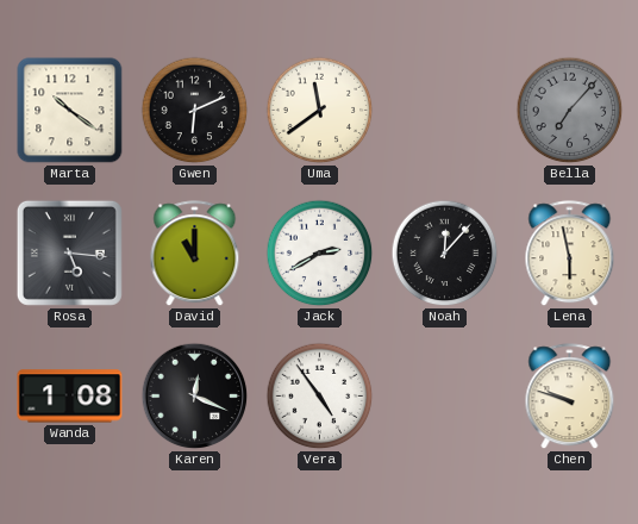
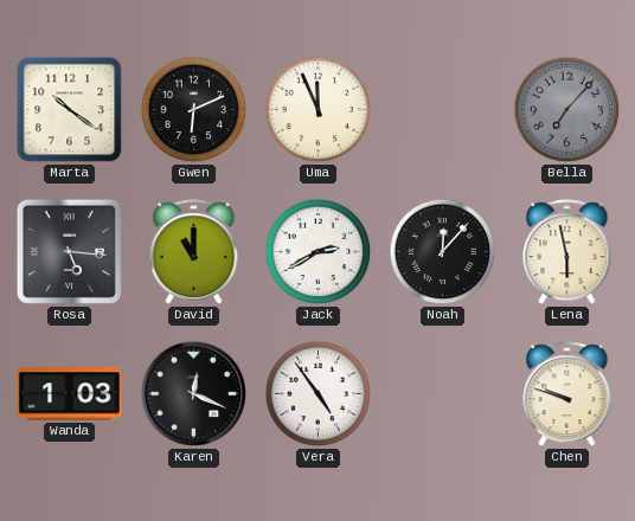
Uma: 11:39 -> 11:56
Wanda: 1:08 -> 1:03
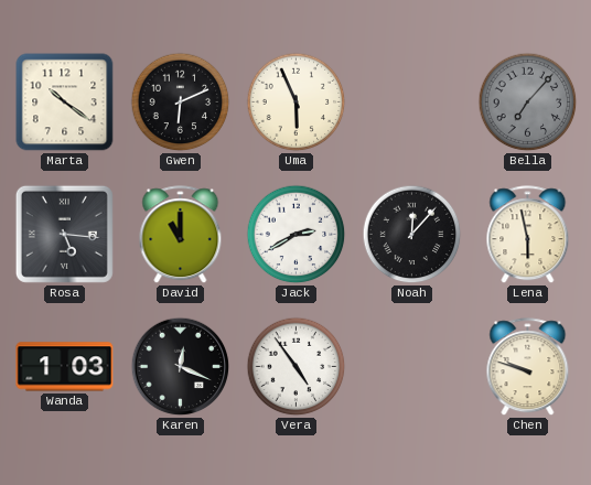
Uma: 11:56 -> 5:56
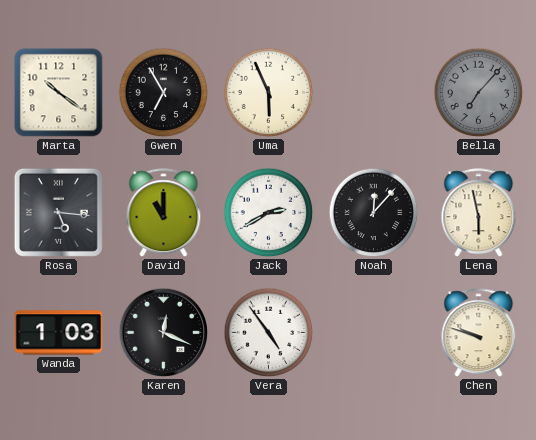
Gwen: 6:11 -> 6:55
